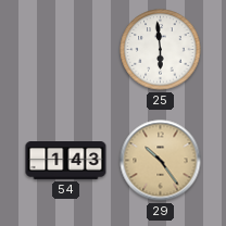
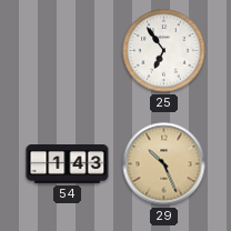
25: 5:59 -> 6:54
29: 10:24 -> 10:26
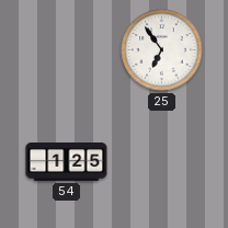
54: 1:43 -> 1:25
29: 10:26 -> none
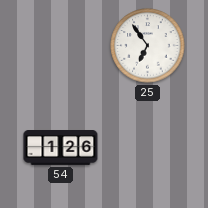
54: 1:25 -> 1:26
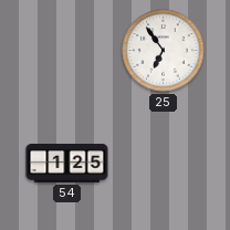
54: 1:26 -> 1:25
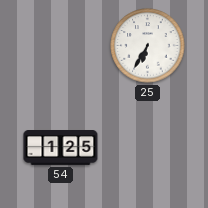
25: 6:54 -> 6:35
